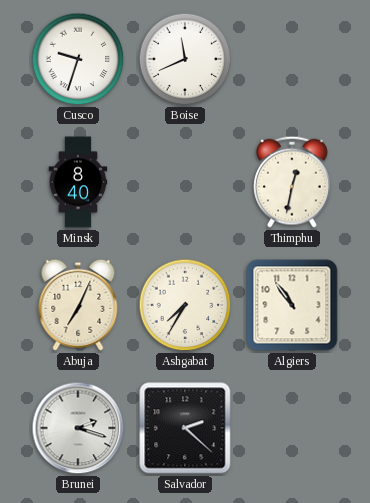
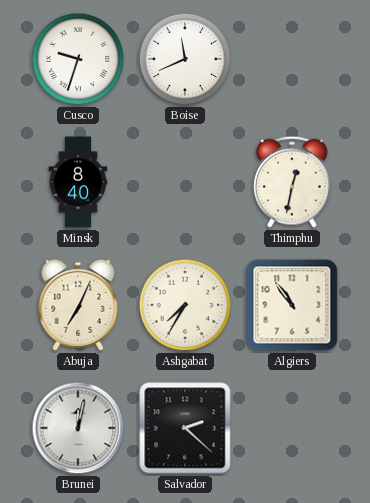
Brunei: 2:18 -> 12:02
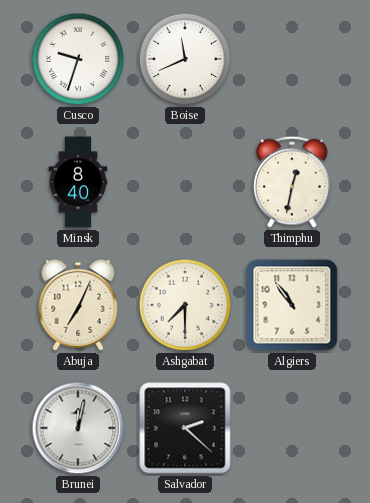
Ashgabat: 7:35 -> 7:30
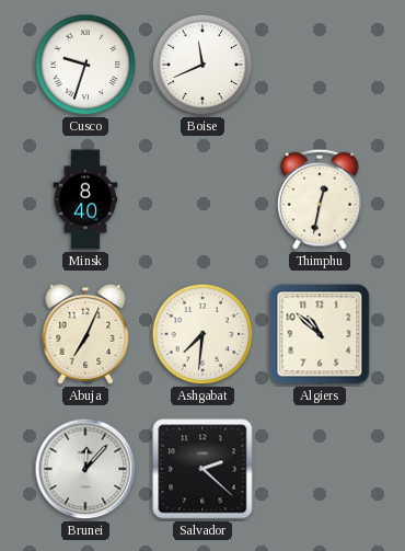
Ashgabat: 7:30 -> 7:31
Algiers: 10:54 -> 10:52
Brunei: 12:02 -> 12:07
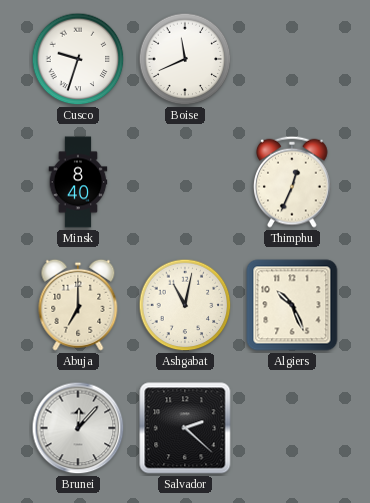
Thimphu: 12:32 -> 12:34
Abuja: 7:04 -> 7:00
Ashgabat: 7:31 -> 11:02
Algiers: 10:52 -> 10:26
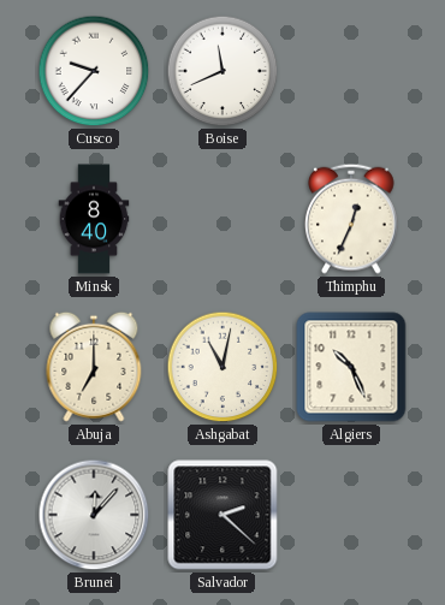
Cusco: 9:33 -> 9:37
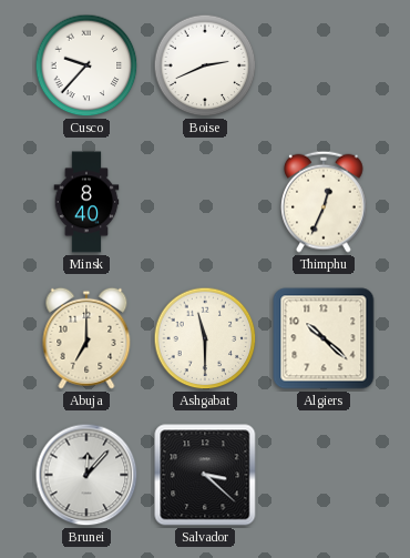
Boise: 11:41 -> 2:41
Ashgabat: 11:02 -> 11:30
Algiers: 10:26 -> 10:22
Salvador: 2:22 -> 3:22
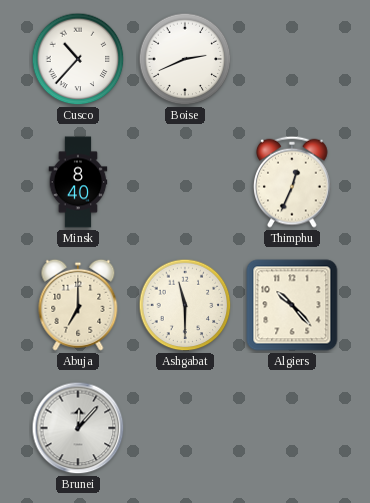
Cusco: 9:37 -> 10:37
Algiers: 10:22 -> 10:23
Salvador: 3:22 -> none
